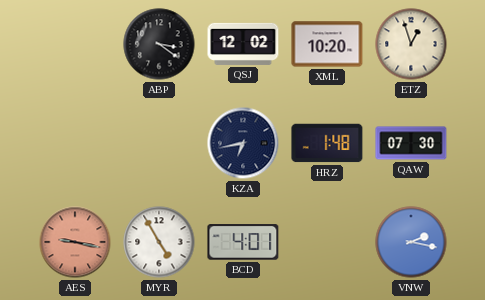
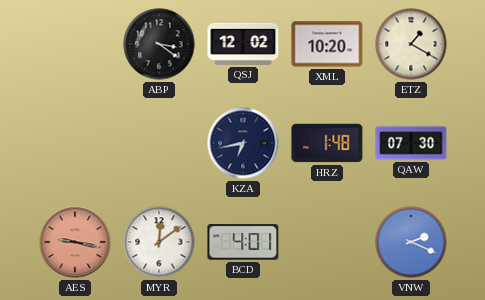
ETZ: 12:57 -> 1:20
MYR: 4:55 -> 12:09
VNW: 2:17 -> 2:19
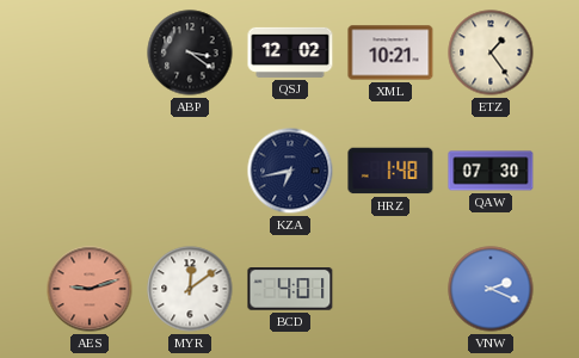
XML: 10:20 -> 10:21
ETZ: 1:20 -> 1:24
AES: 9:17 -> 9:12
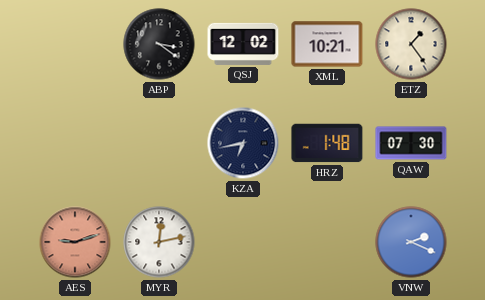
MYR: 12:09 -> 12:13
BCD: 4:01 -> none
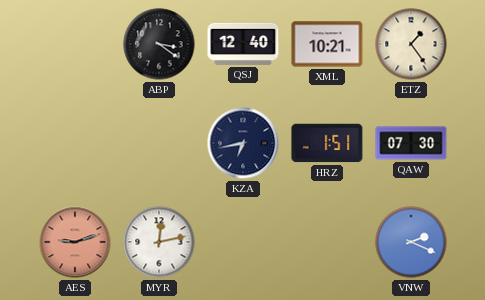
QSJ: 12:02 -> 12:40
HRZ: 1:48 -> 1:51
